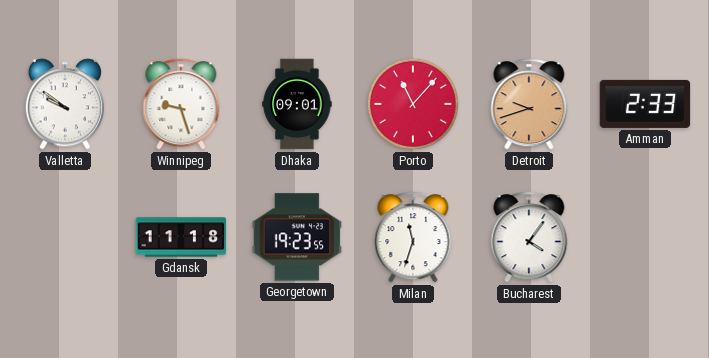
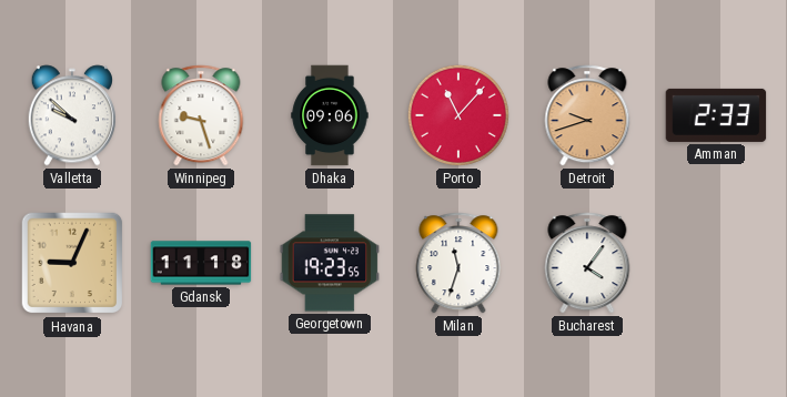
Valletta: 9:51 -> 9:52
Dhaka: 09:01 -> 09:06
Havana: none -> 9:04
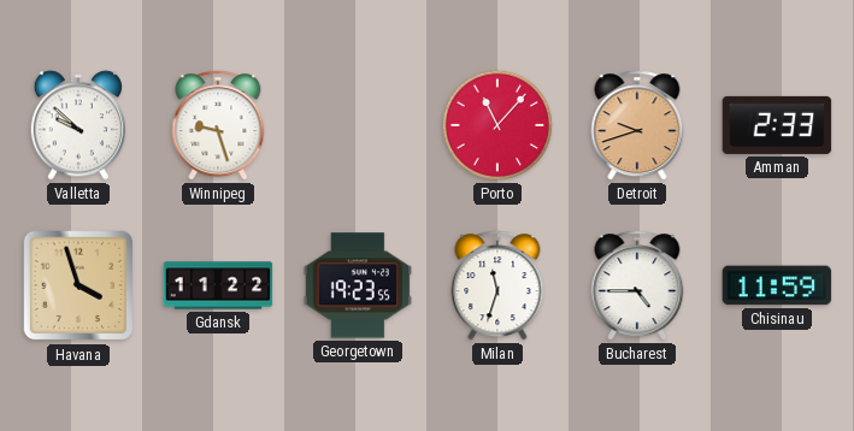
Dhaka: 09:06 -> none
Havana: 9:04 -> 3:57
Gdansk: 11:18 -> 11:22
Bucharest: 4:06 -> 4:45
Chisinau: none -> 11:59
